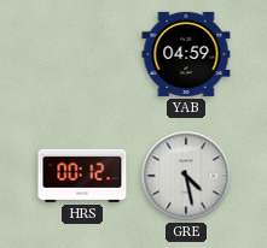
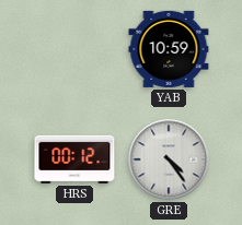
YAB: 04:59 -> 10:59
GRE: 4:28 -> 4:24
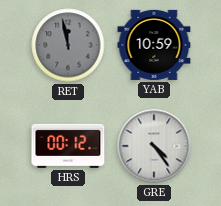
RET: none -> 11:58
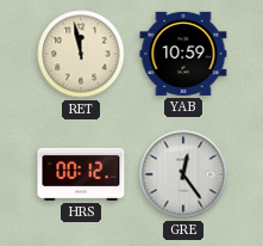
RET dial: grey -> cream
GRE: 4:24 -> 12:24
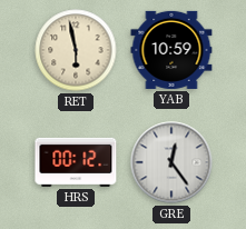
RET: 11:58 -> 5:58
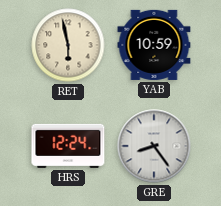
HRS: 00:12 -> 12:24
GRE: 12:24 -> 8:24
